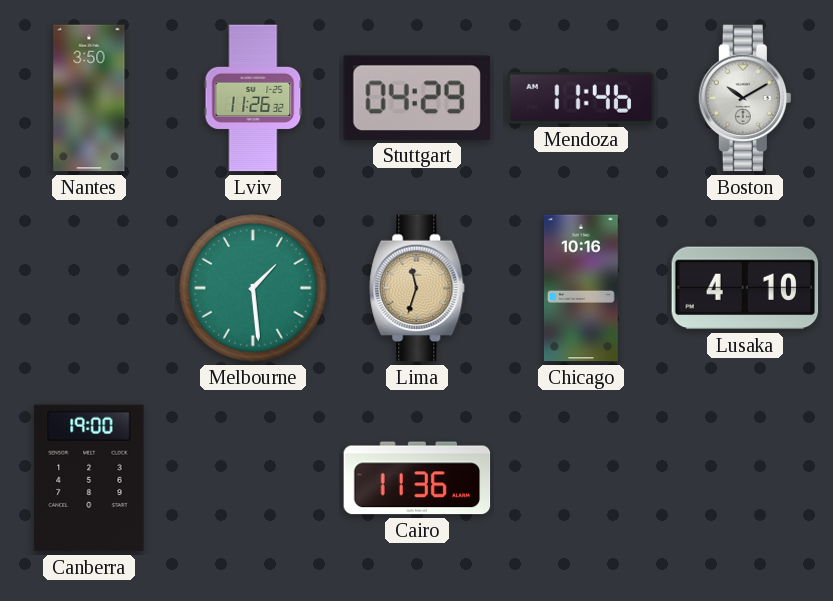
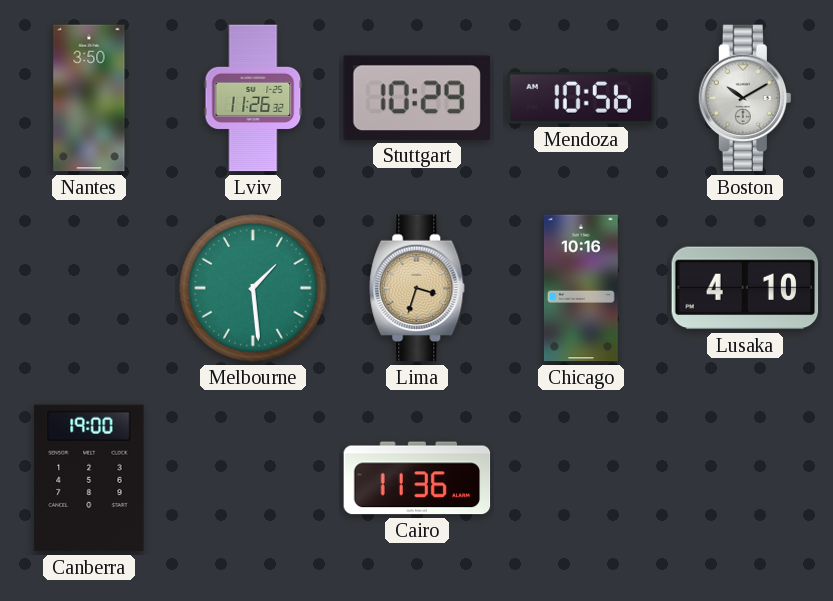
Stuttgart: 04:29 -> 10:29
Mendoza: 11:46 -> 10:56
Lima: 11:33 -> 3:33
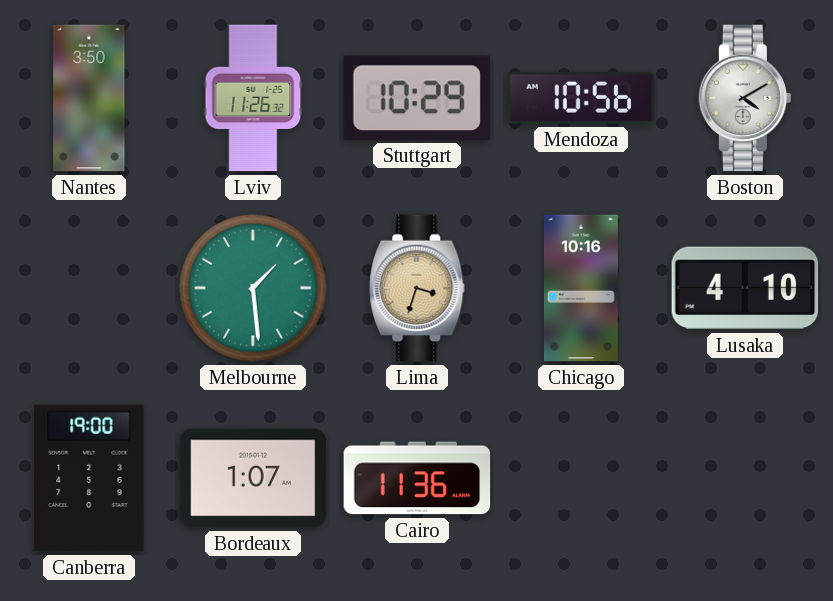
Boston: 10:10 -> 4:10
Bordeaux: none -> 1:07
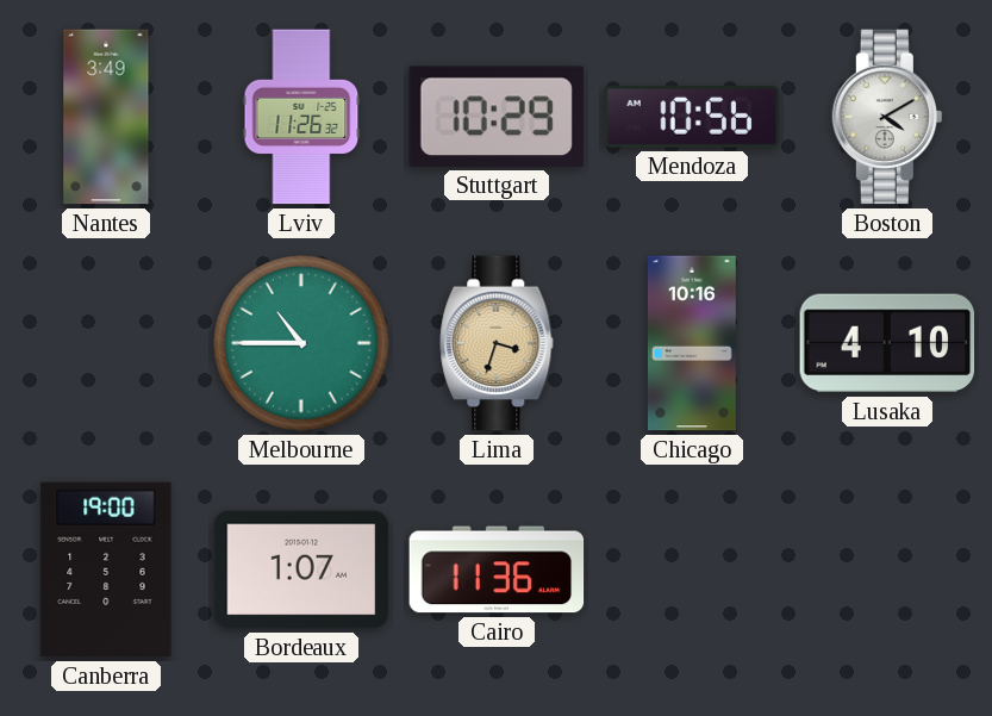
Nantes: 3:50 -> 3:49
Melbourne: 1:29 -> 10:45
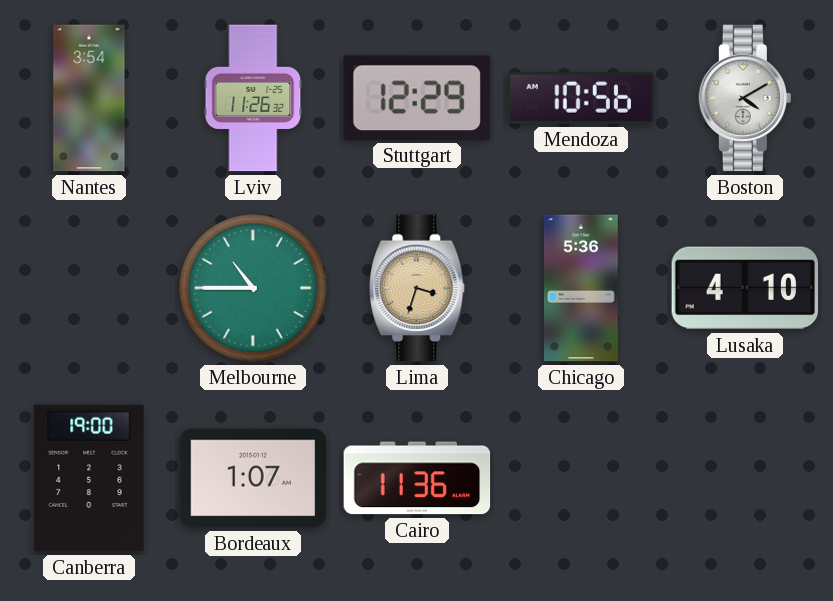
Nantes: 3:49 -> 3:54
Stuttgart: 10:29 -> 12:29
Chicago: 10:16 -> 5:36
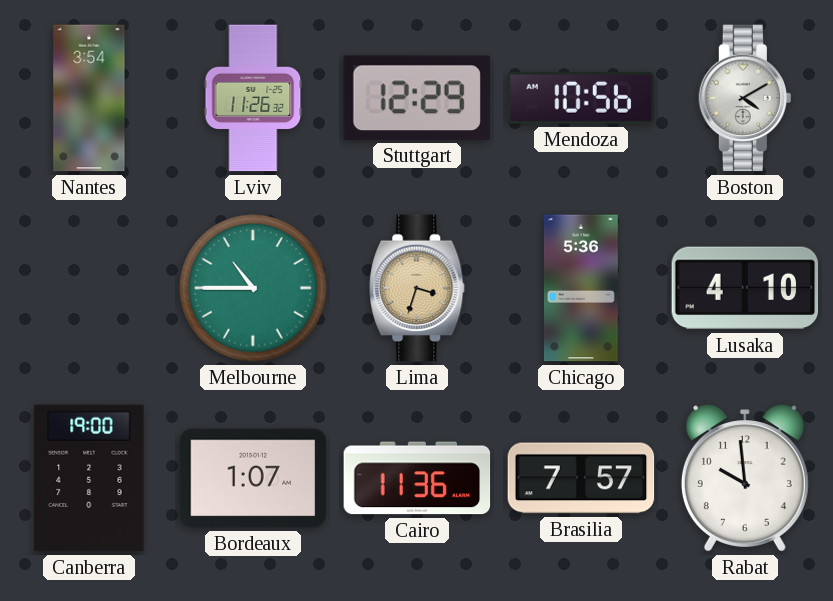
Brasilia: none -> 7:57
Rabat: none -> 9:59
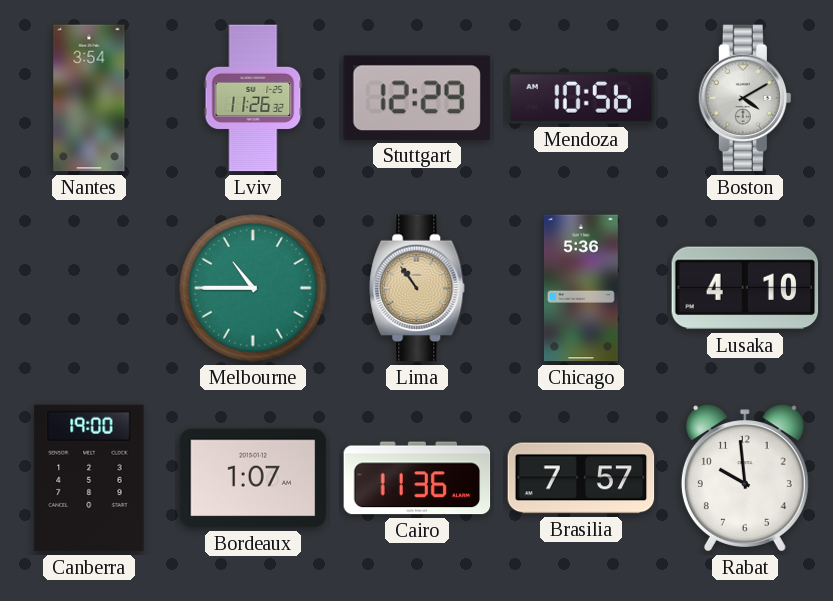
Lima: 3:33 -> 10:54
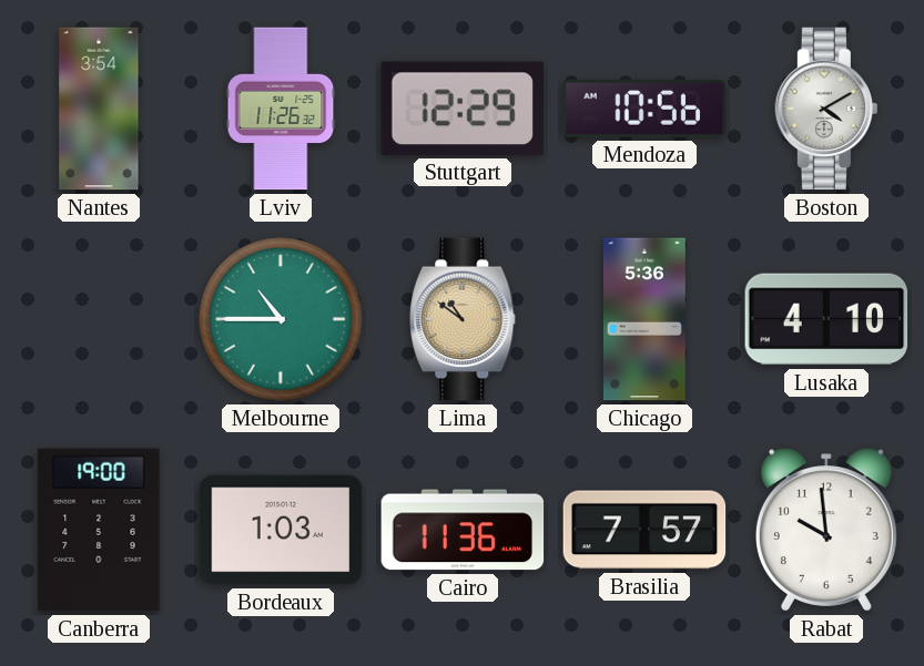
Lima: 10:54 -> 10:51
Bordeaux: 1:07 -> 1:03
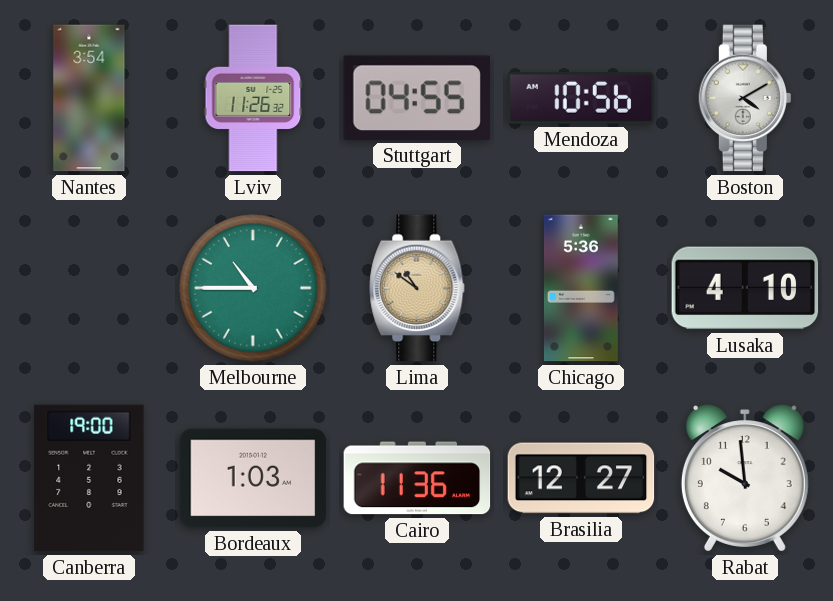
Stuttgart: 12:29 -> 04:55
Brasilia: 7:57 -> 12:27
